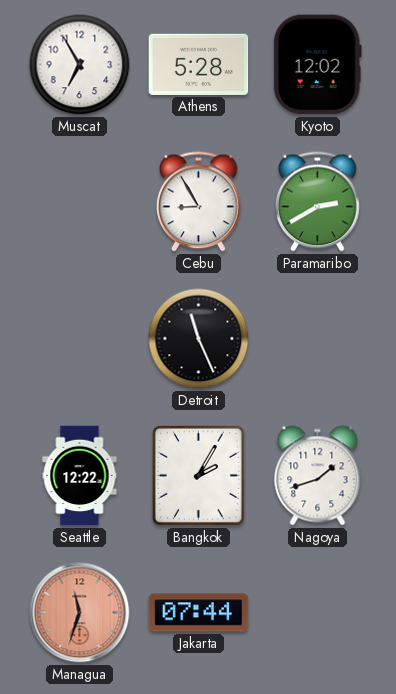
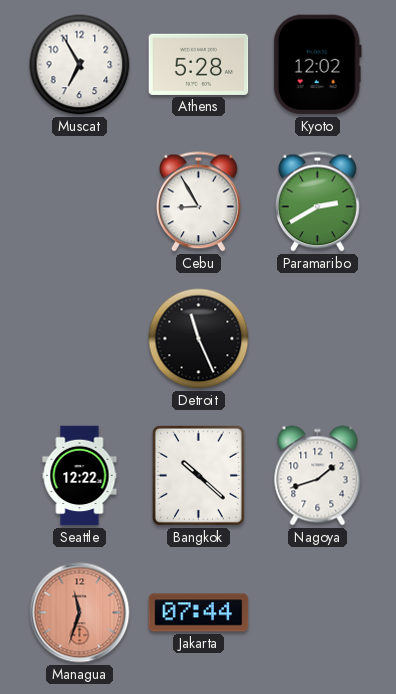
Bangkok: 2:05 -> 10:22
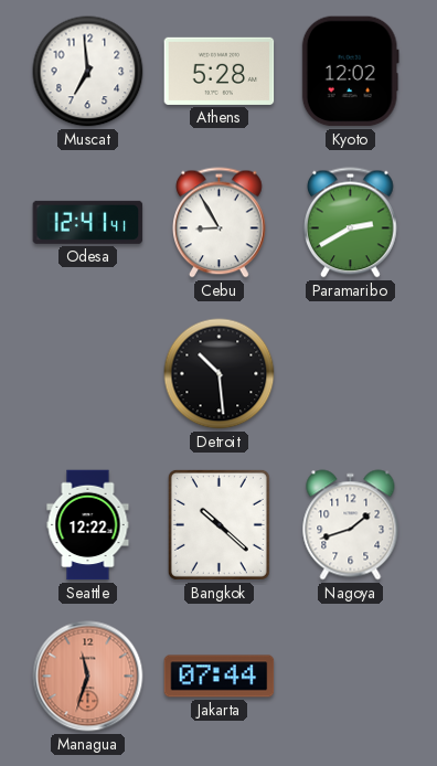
Muscat: 6:55 -> 6:59
Odesa: none -> 12:41
Detroit: 11:26 -> 10:29
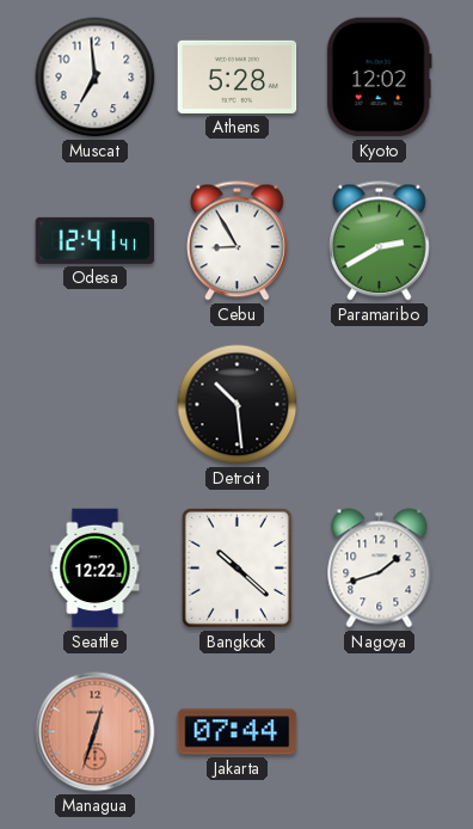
Managua: 11:33 -> 12:33
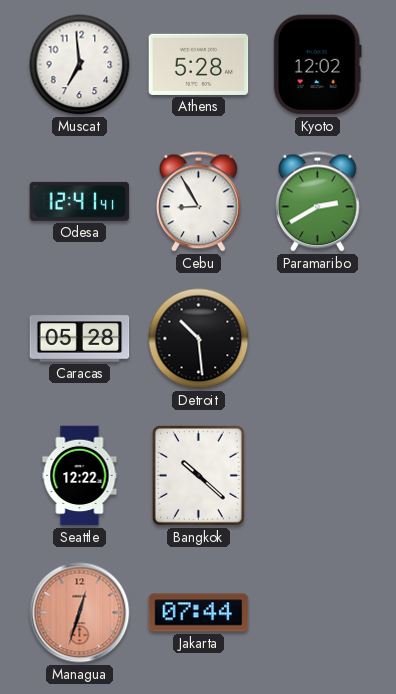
Caracas: none -> 05:28
Nagoya: 1:42 -> none
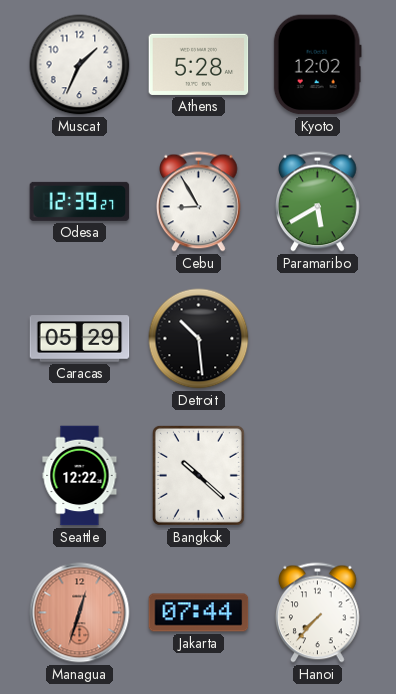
Muscat: 6:59 -> 1:34
Odesa: 12:41 -> 12:39
Paramaribo: 2:40 -> 5:40
Caracas: 05:28 -> 05:29
Hanoi: none -> 7:37
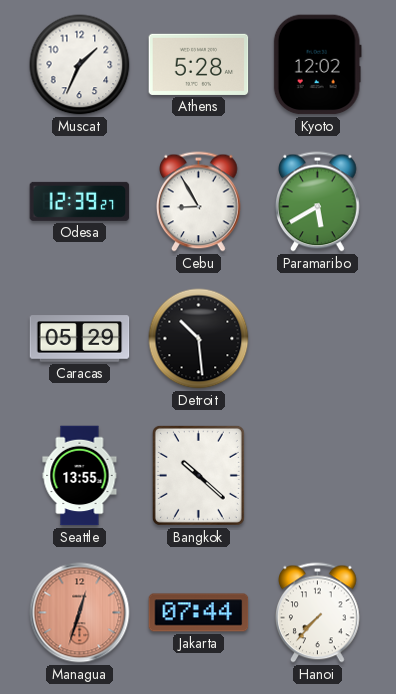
Seattle: 12:22 -> 13:55
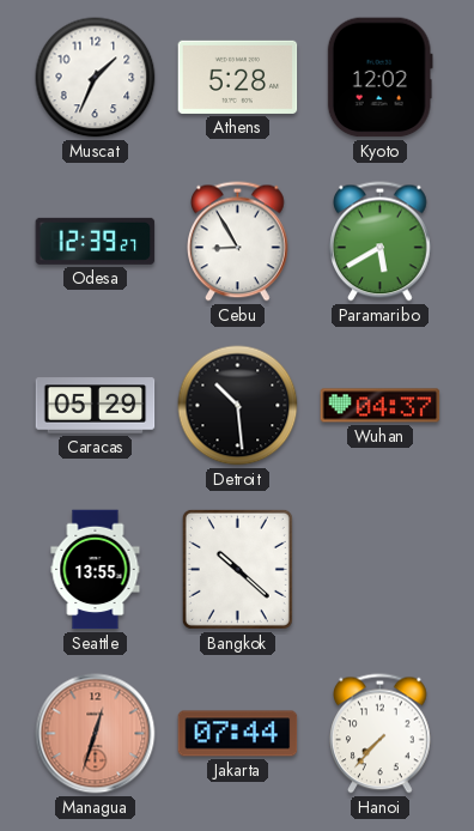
Wuhan: none -> 04:37
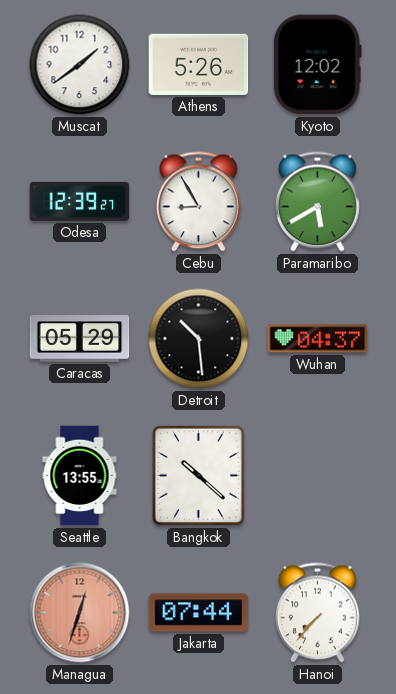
Muscat: 1:34 -> 1:39
Athens: 5:28 -> 5:26
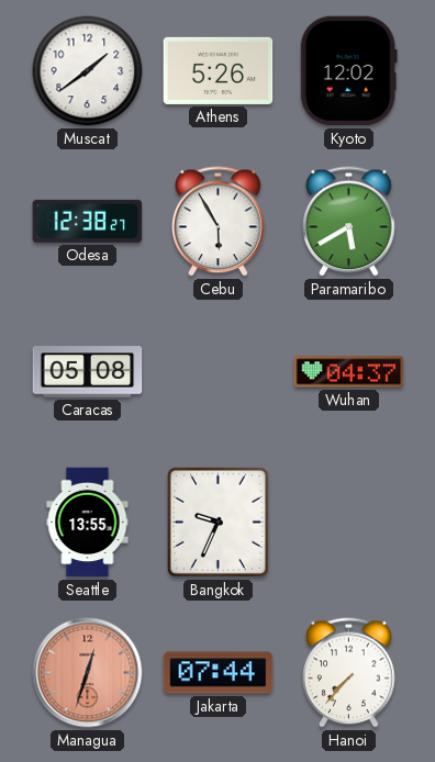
Odesa: 12:39 -> 12:38
Cebu: 8:55 -> 5:55
Caracas: 05:29 -> 05:08
Detroit: 10:29 -> none
Bangkok: 10:22 -> 9:34
